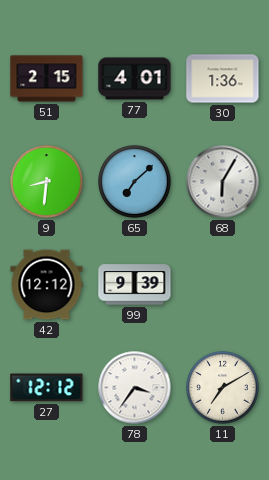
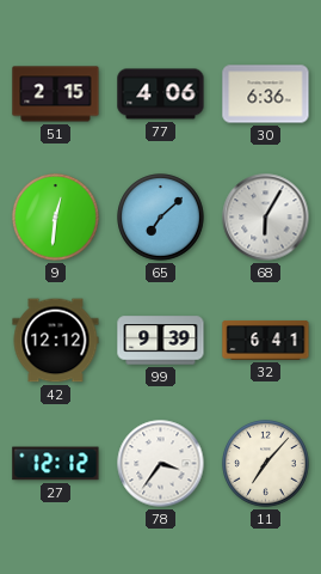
77: 4:01 -> 4:06
30: 1:36 -> 6:36
9: 8:31 -> 12:31
32: none -> 6:41
11: 7:10 -> 7:07
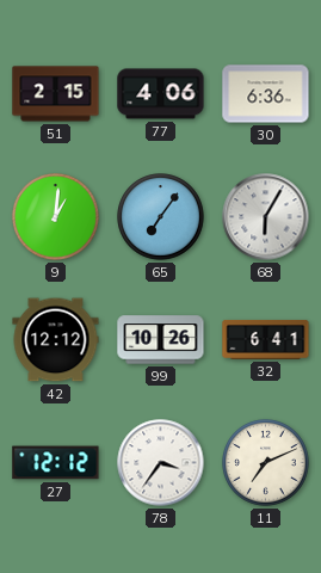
9: 12:31 -> 1:01
65: 7:08 -> 7:06
99: 9:39 -> 10:26
11: 7:07 -> 7:11
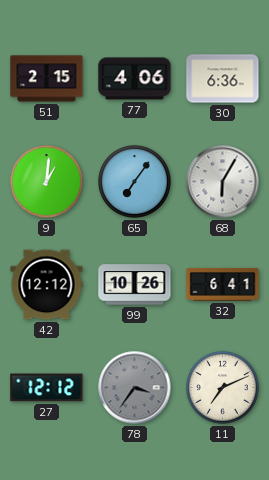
78 dial: white -> grey
